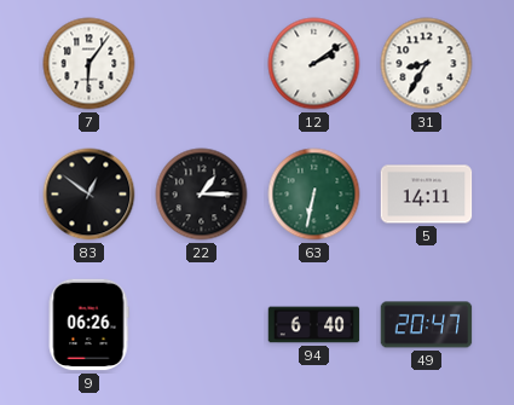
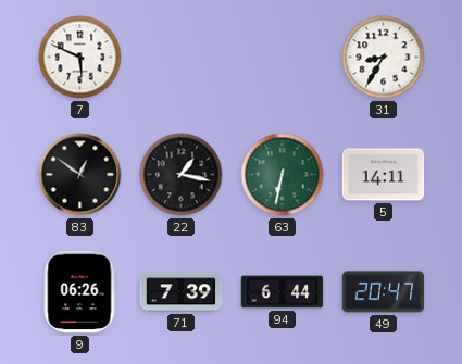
7: 6:06 -> 5:49
12: 2:09 -> none
22: 1:15 -> 1:17
71: none -> 7:39
94: 6:40 -> 6:44
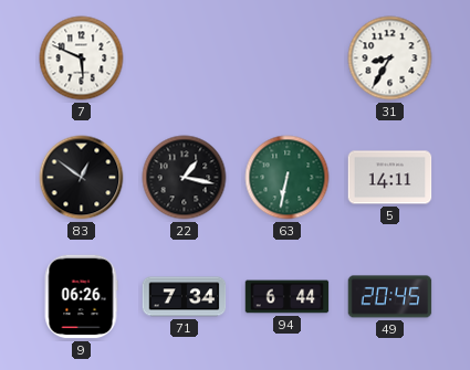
71: 7:39 -> 7:34
49: 20:47 -> 20:45
